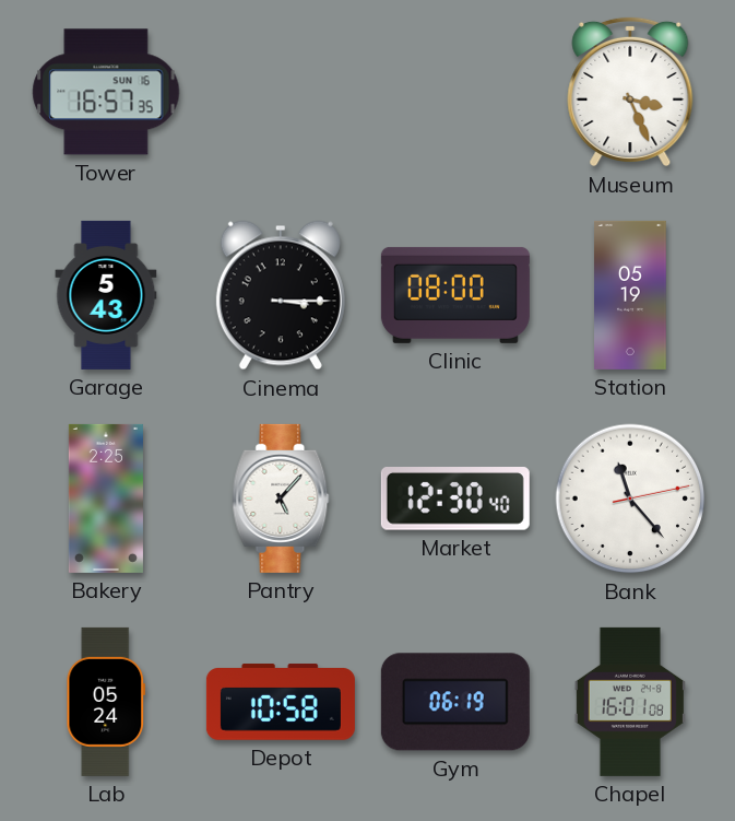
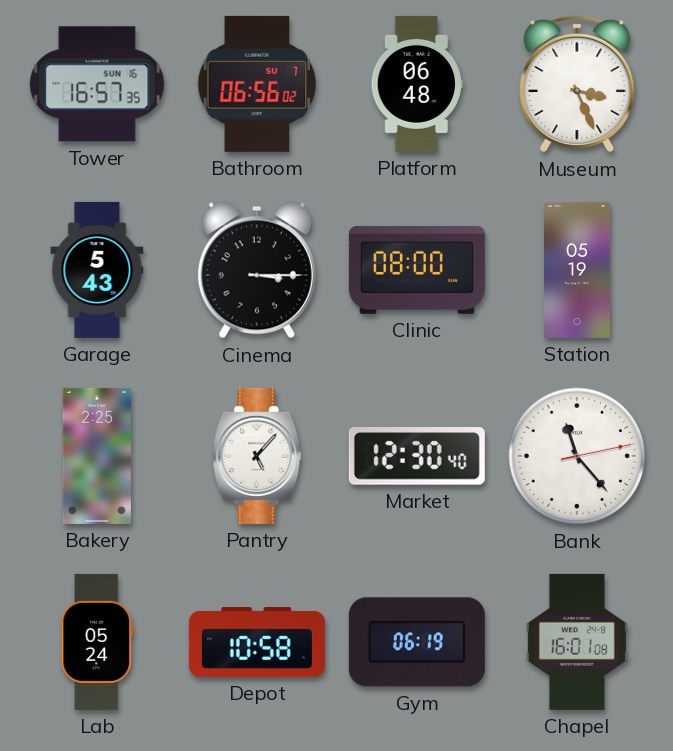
Bathroom: none -> 06:56
Platform: none -> 06:48
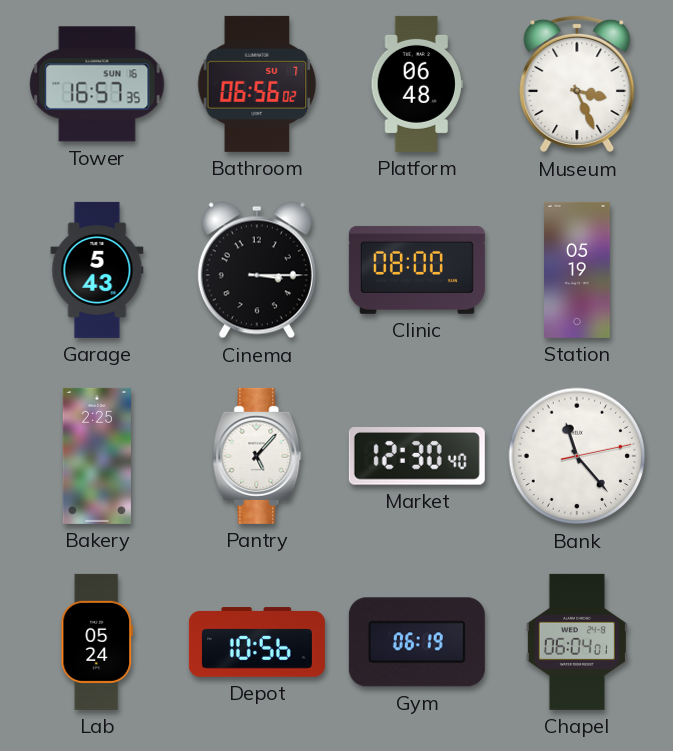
Depot: 10:58 -> 10:56
Chapel: 16:01 -> 06:04
